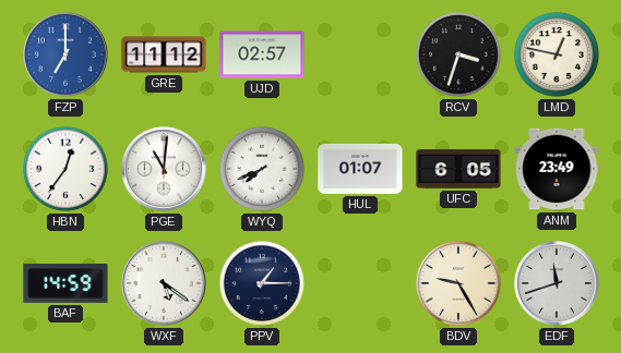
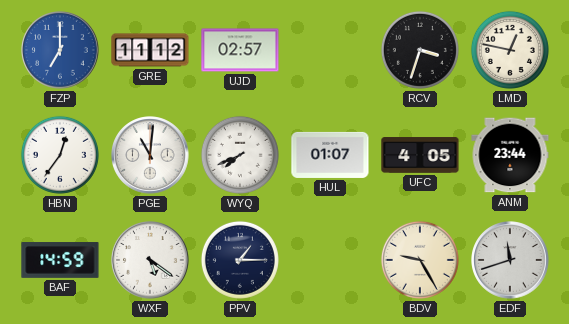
UFC: 6:05 -> 4:05
ANM: 23:49 -> 23:44
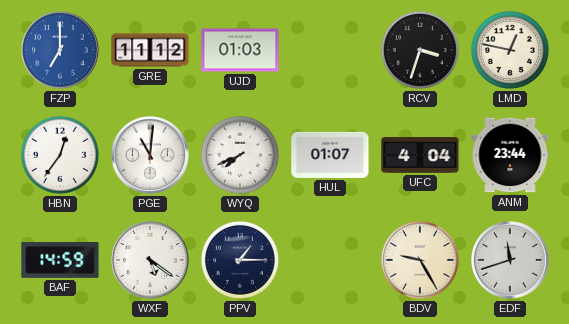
UJD: 02:57 -> 01:03
UFC: 4:05 -> 4:04
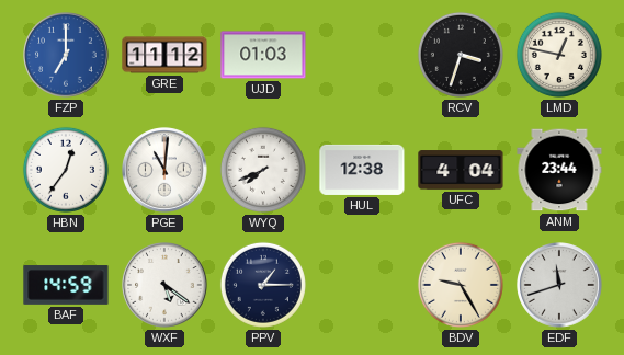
HUL: 01:07 -> 12:38
